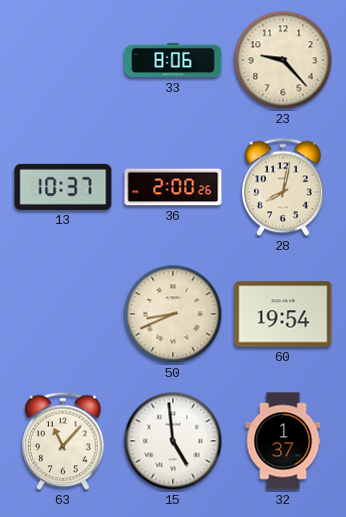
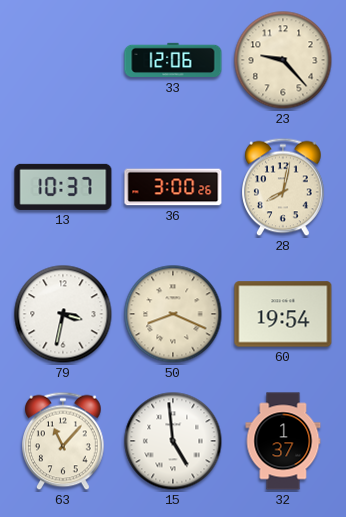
33: 8:06 -> 12:06
36: 2:00 -> 3:00
79: none -> 3:32
50: 8:41 -> 8:19
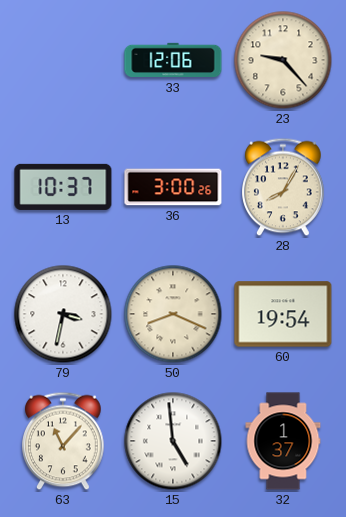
28: 8:02 -> 8:05
